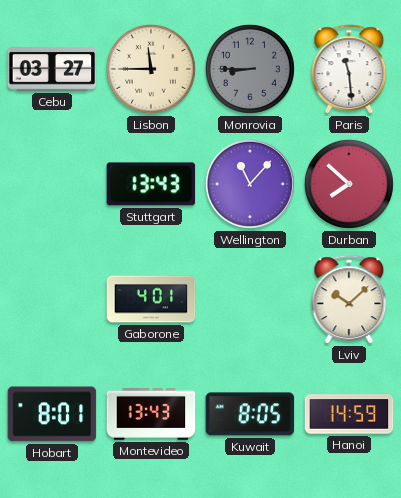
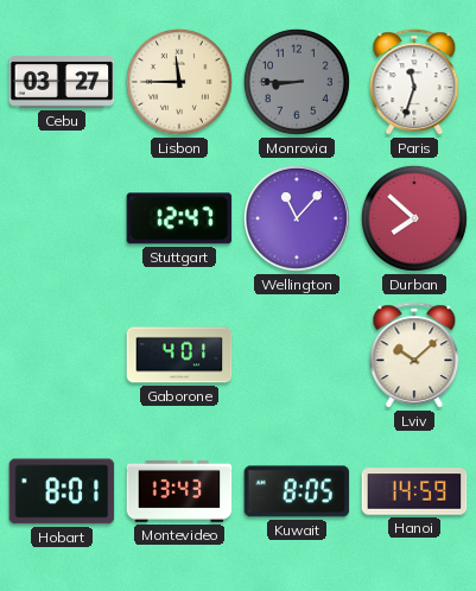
Paris: 11:29 -> 11:33
Stuttgart: 13:43 -> 12:47
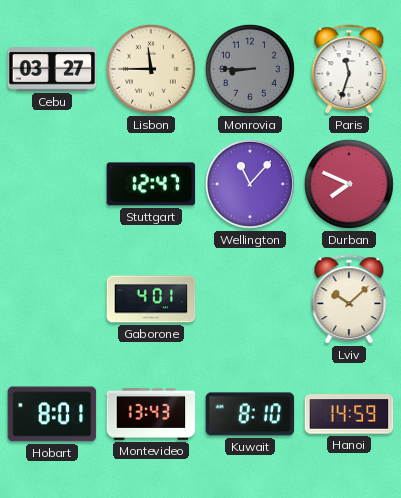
Durban: 7:52 -> 7:49
Kuwait: 8:05 -> 8:10
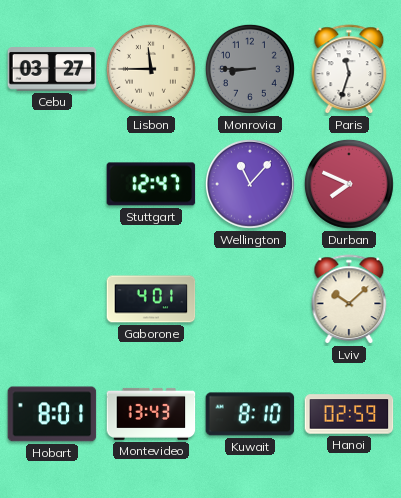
Hanoi: 14:59 -> 02:59
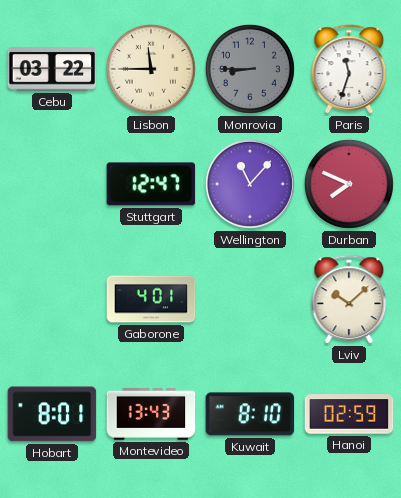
Cebu: 03:27 -> 03:22
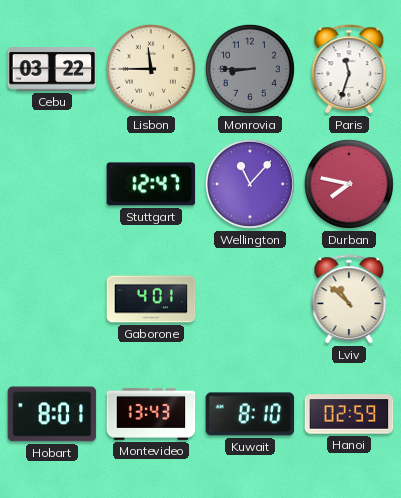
Durban: 7:49 -> 7:47
Lviv: 10:08 -> 10:52
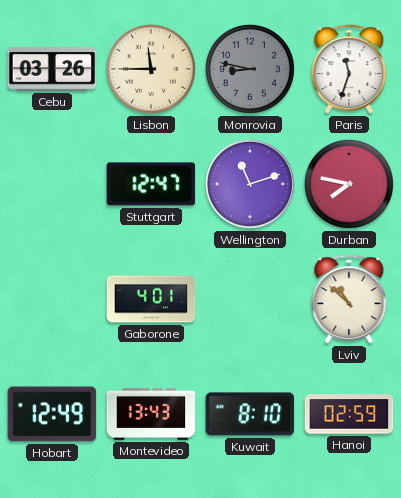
Cebu: 03:22 -> 03:26
Monrovia: 8:45 -> 8:47
Wellington: 11:07 -> 11:12
Hobart: 8:01 -> 12:49
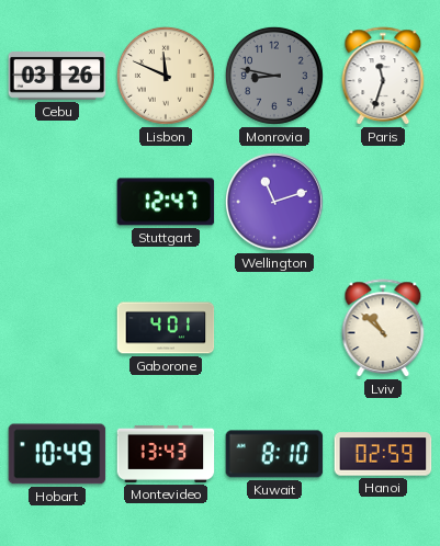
Lisbon: 11:45 -> 11:49
Durban: 7:47 -> none
Hobart: 12:49 -> 10:49
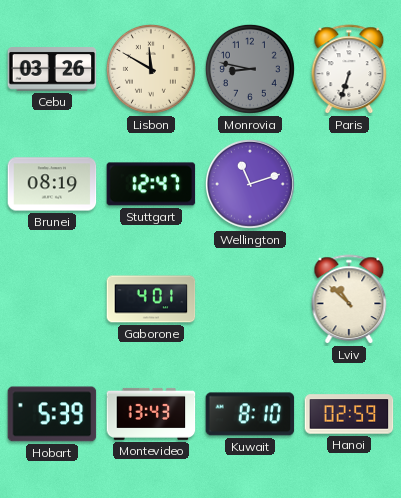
Lisbon: 11:49 -> 11:50
Paris: 11:33 -> 6:33
Brunei: none -> 08:19
Hobart: 10:49 -> 5:39
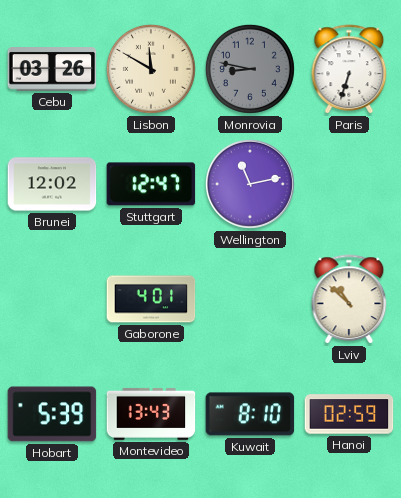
Brunei: 08:19 -> 12:02
Wellington: 11:12 -> 11:13
